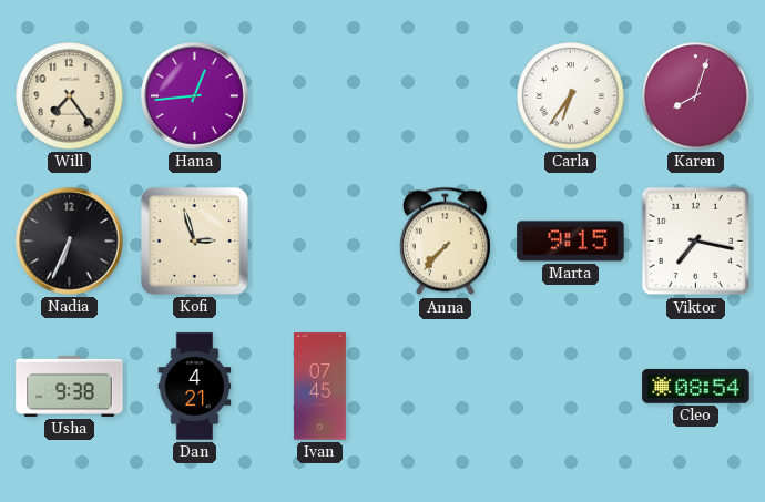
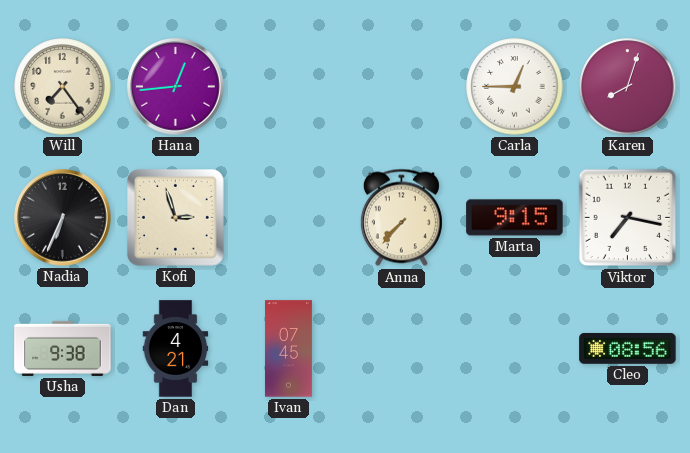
Carla: 6:36 -> 12:45
Cleo: 08:54 -> 08:56
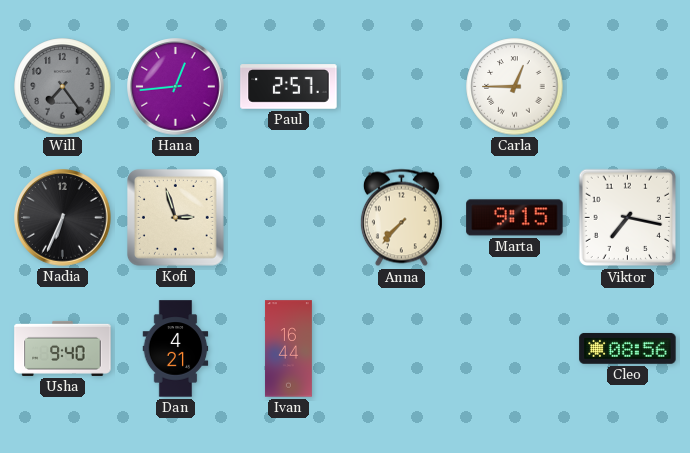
Will dial: cream -> grey
Paul: none -> 2:57
Karen: 8:03 -> none
Usha: 9:38 -> 9:40
Ivan: 07:45 -> 16:44
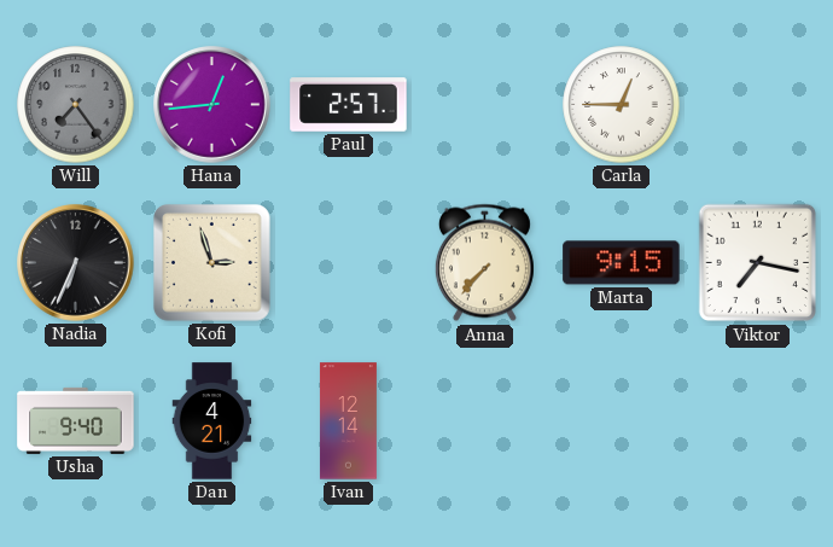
Ivan: 16:44 -> 12:14
Cleo: 08:56 -> none
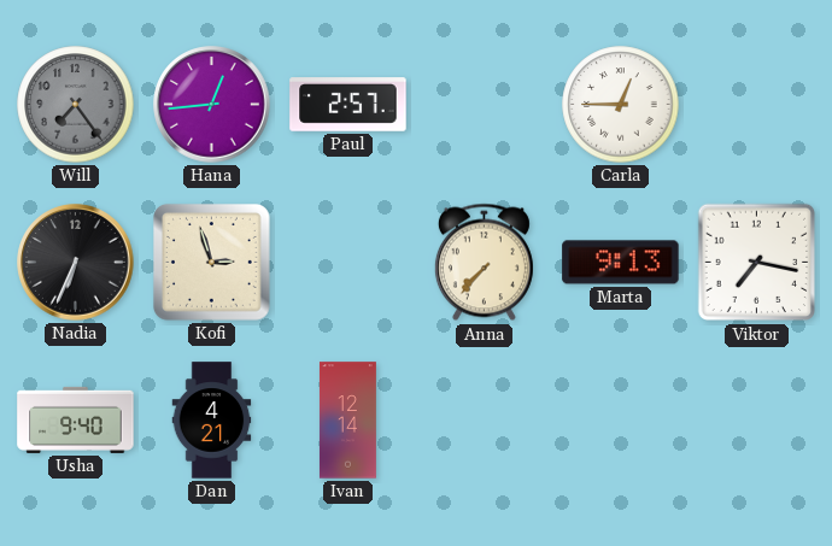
Marta: 9:15 -> 9:13
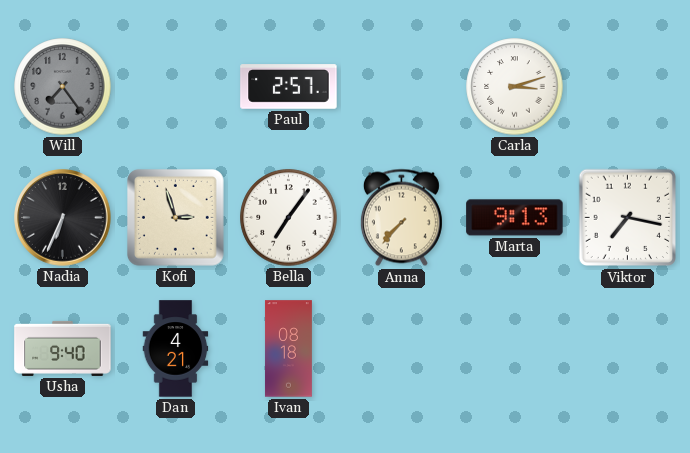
Hana: 12:44 -> none
Carla: 12:45 -> 3:12
Bella: none -> 7:06
Ivan: 12:14 -> 08:18
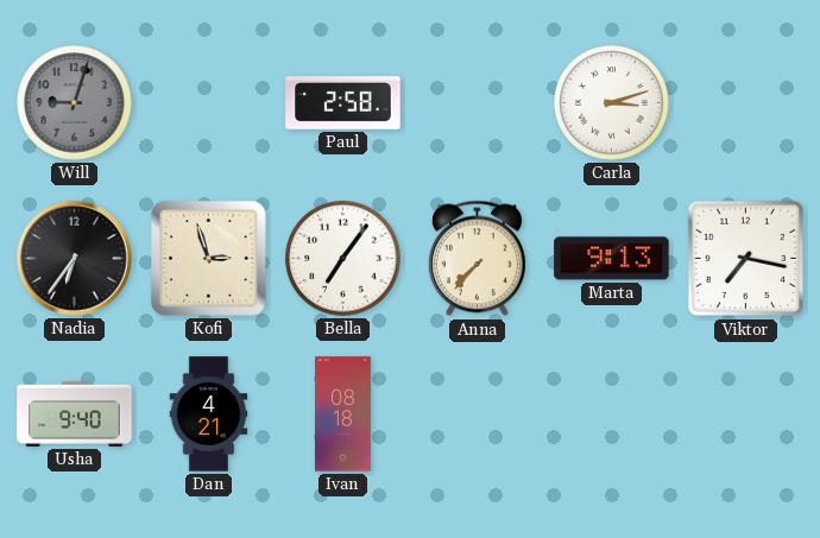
Will: 7:24 -> 9:03
Paul: 2:57 -> 2:58
Nadia: 6:34 -> 6:36
